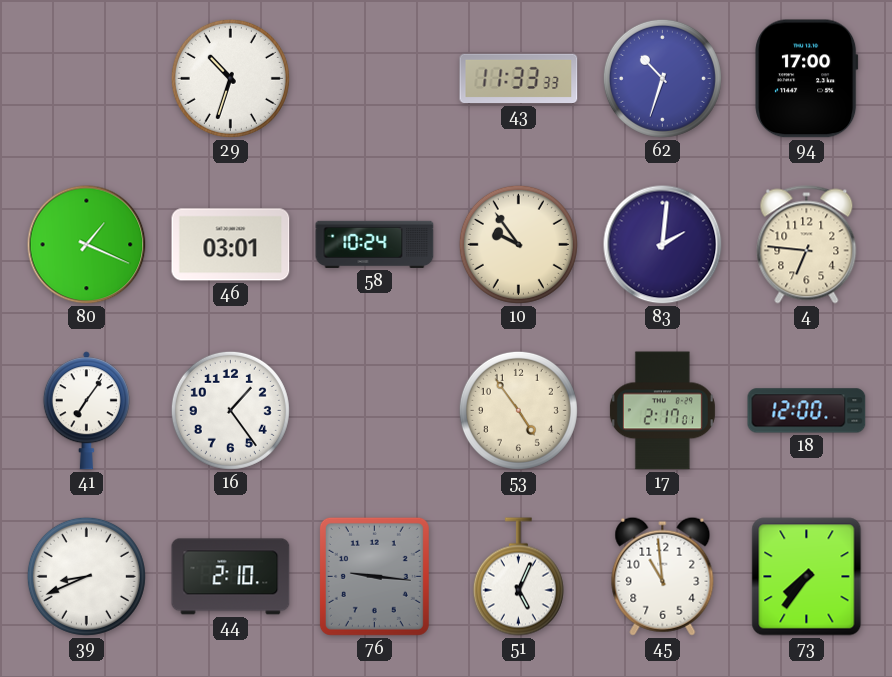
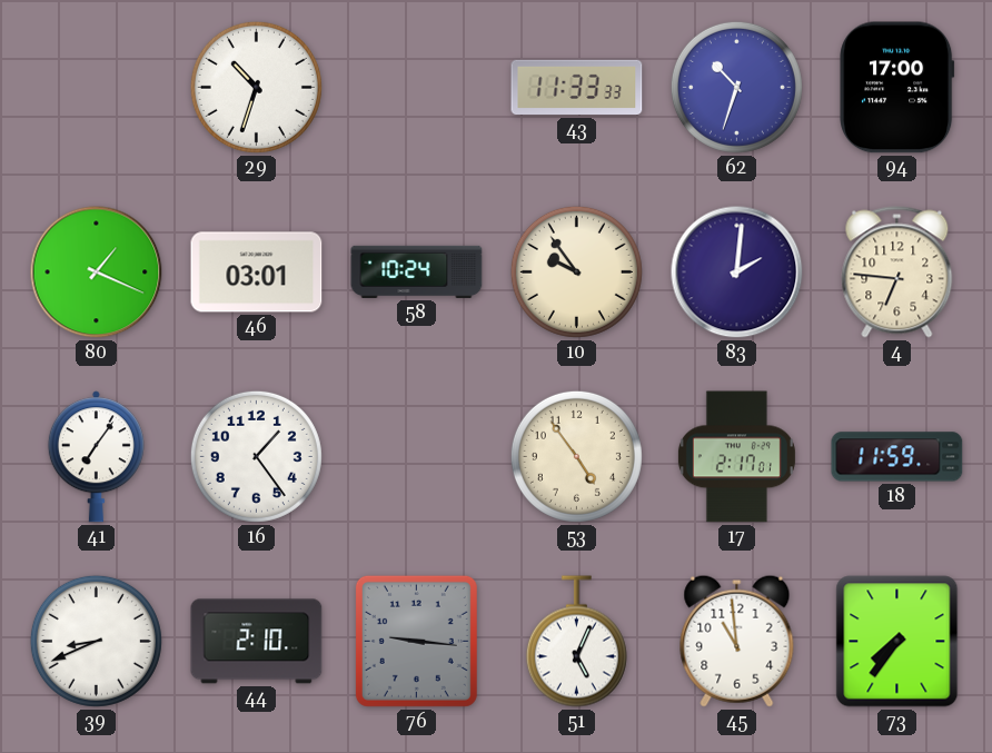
18: 12:00 -> 11:59
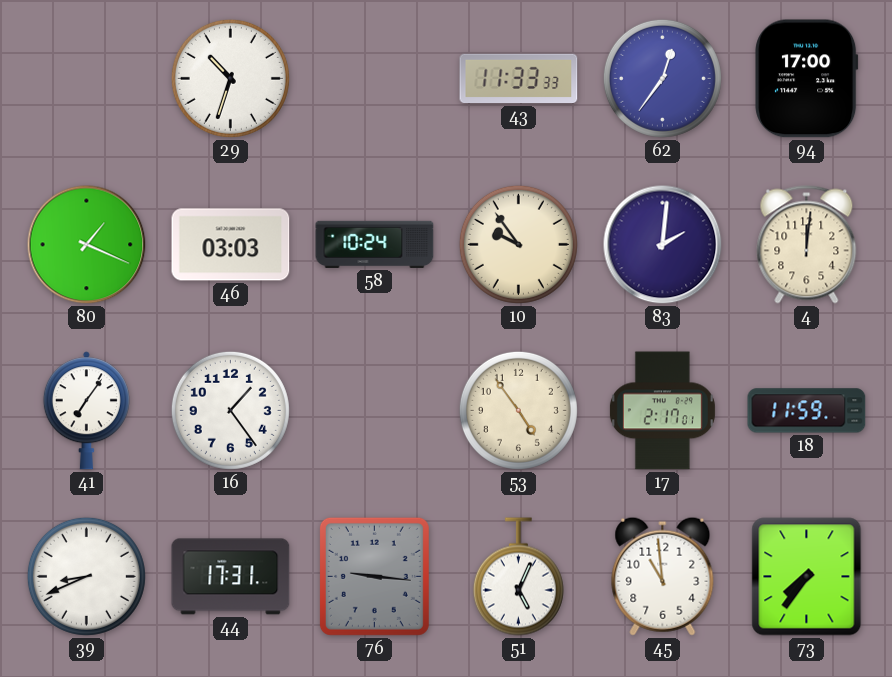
62: 10:33 -> 12:36
46: 03:01 -> 03:03
4: 6:46 -> 12:01
44: 2:10 -> 17:31
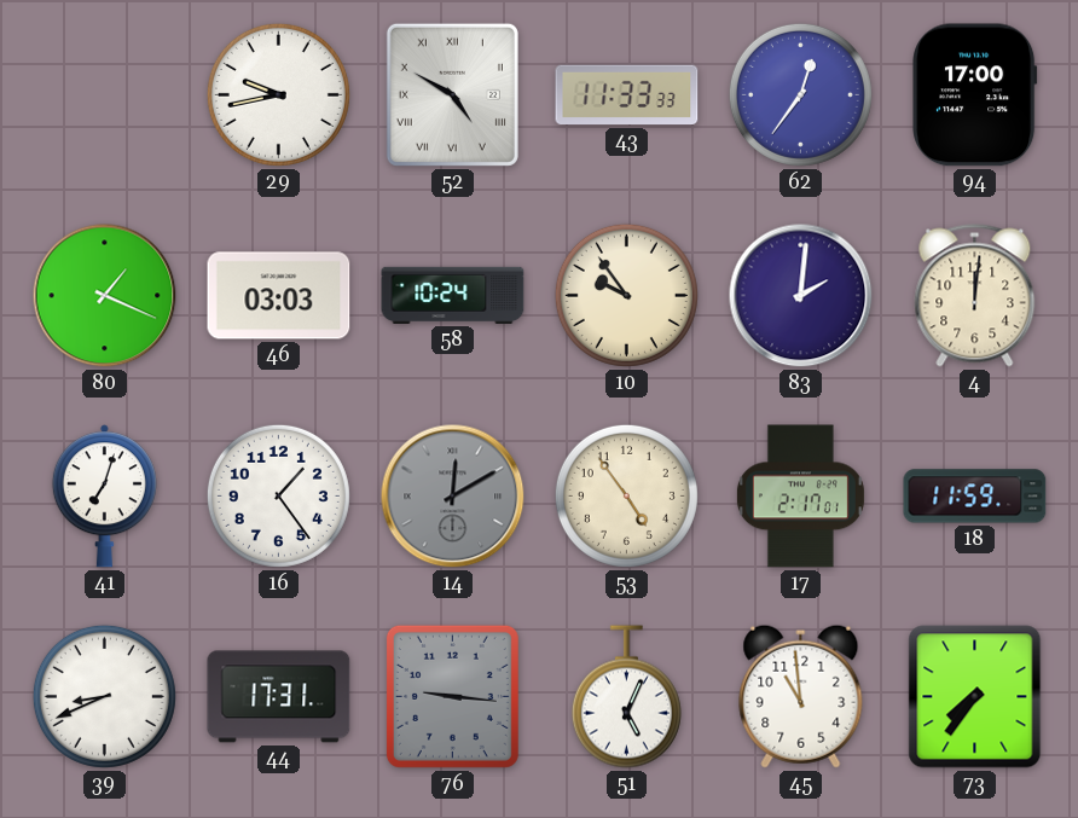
29: 10:33 -> 9:43
52: none -> 4:50
41: 7:06 -> 7:03
14: none -> 12:10
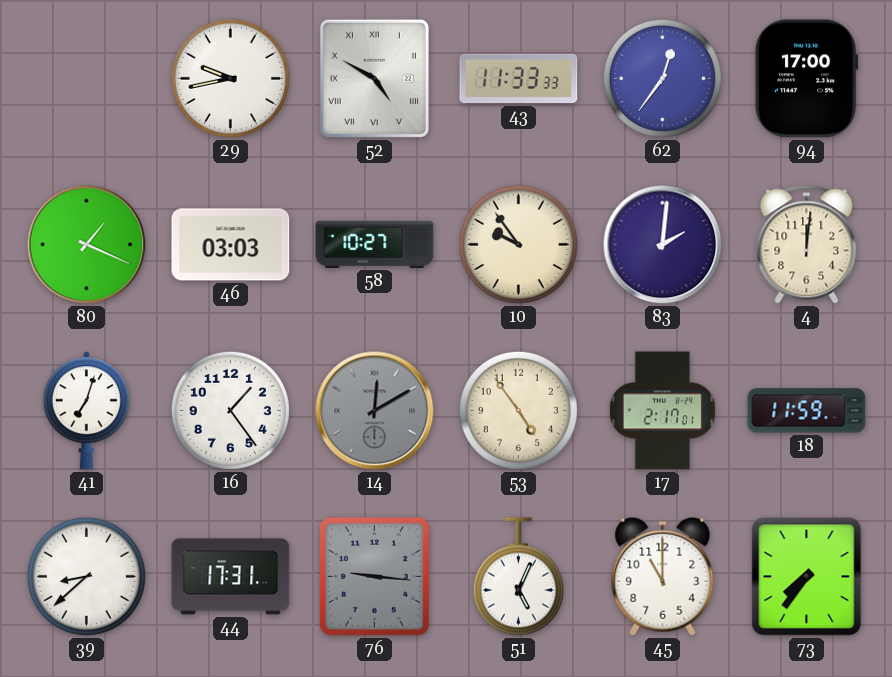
58: 10:24 -> 10:27
39: 8:41 -> 8:38
45: 10:59 -> 11:00
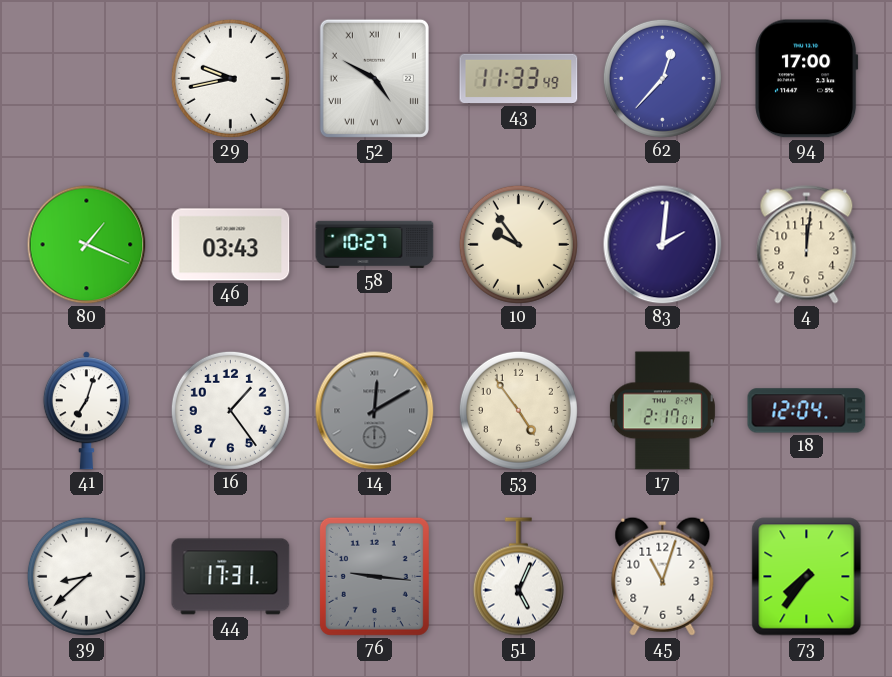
43: 11:33:33 -> 11:33:49
62: 12:36 -> 12:37
46: 03:03 -> 03:43
18: 11:59 -> 12:04
45: 11:00 -> 11:03
